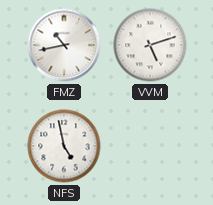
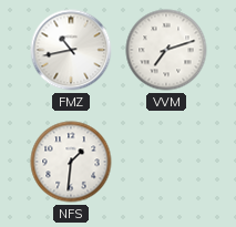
VVM: 5:12 -> 7:12
NFS: 4:58 -> 1:31
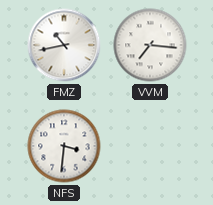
VVM: 7:12 -> 7:16
NFS: 1:31 -> 3:31
